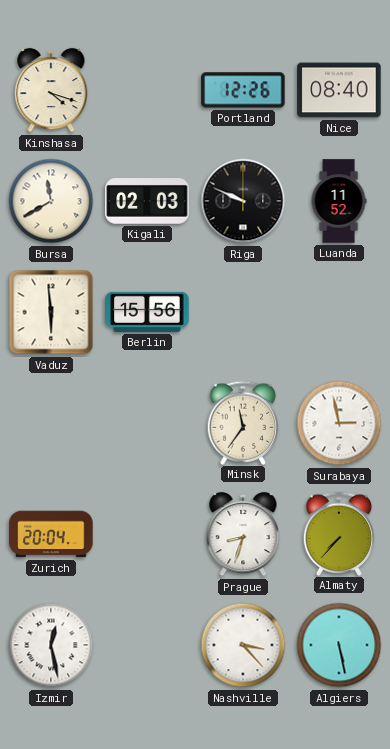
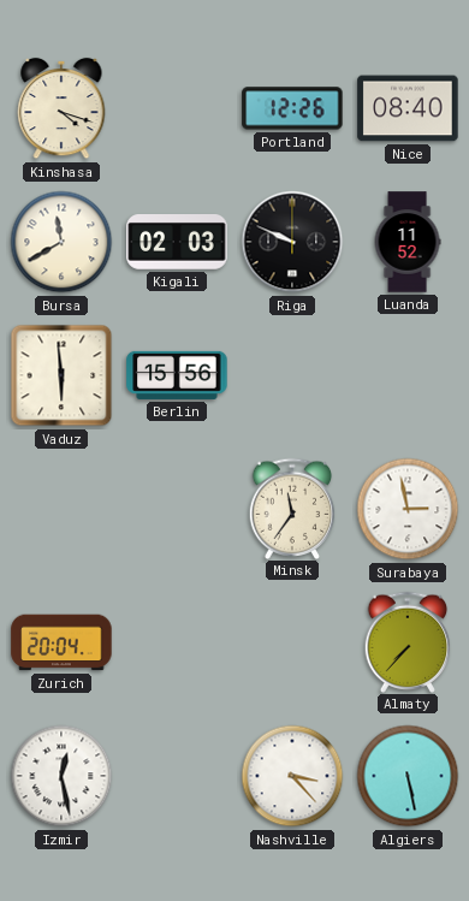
Prague: 8:33 -> none
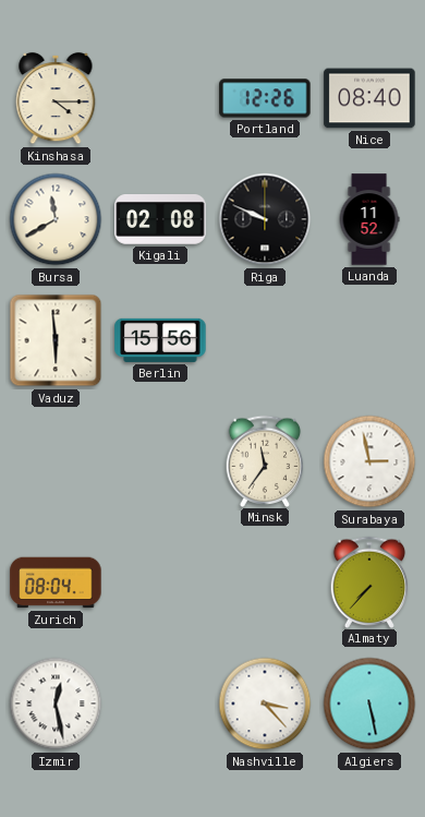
Kinshasa: 4:18 -> 4:15
Kigali: 02:03 -> 02:08
Zurich: 20:04 -> 08:04
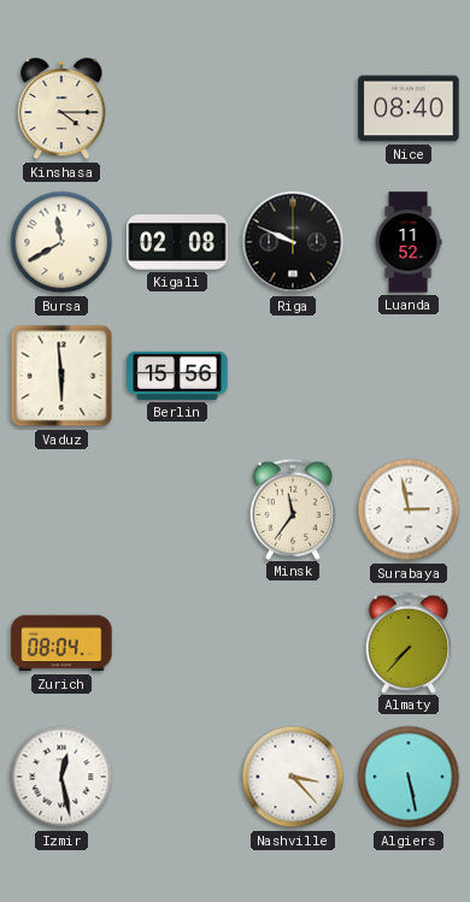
Portland: 12:26 -> none
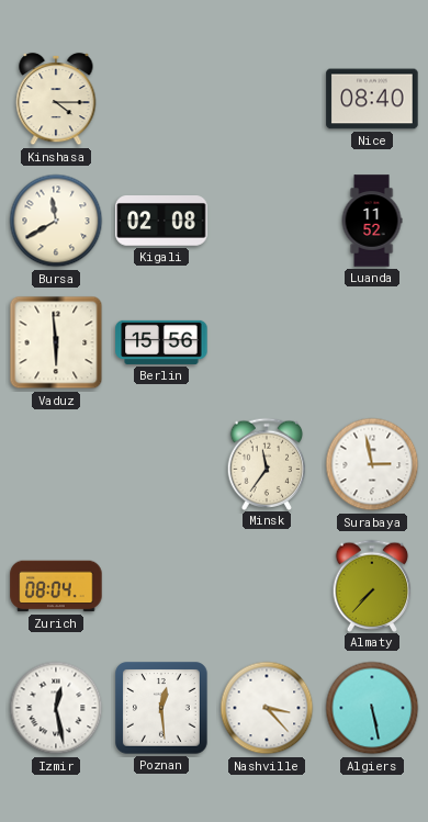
Riga: 9:49 -> none
Poznan: none -> 12:29
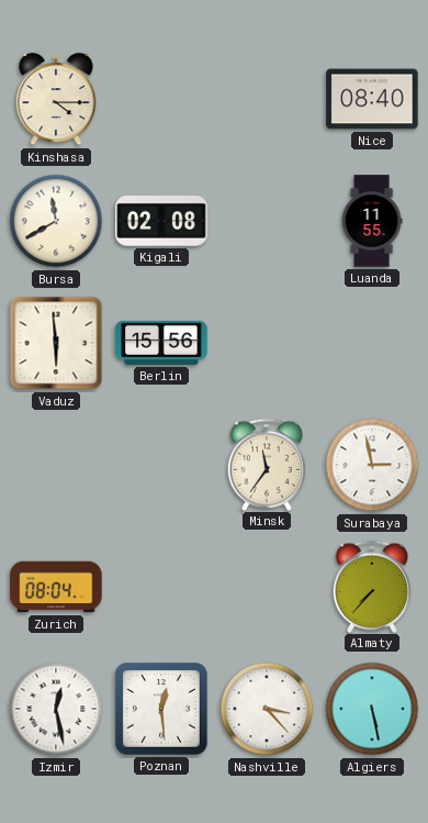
Luanda: 11:52 -> 11:55
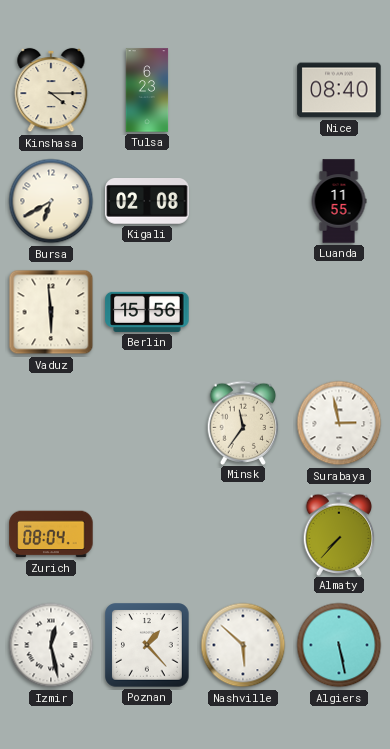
Tulsa: none -> 6:23
Bursa: 11:40 -> 6:40
Poznan: 12:29 -> 1:23
Nashville: 3:23 -> 5:52
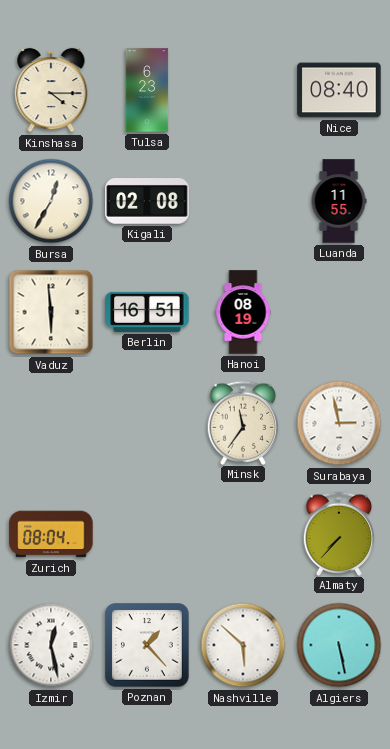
Bursa: 6:40 -> 12:35
Berlin: 15:56 -> 16:51
Hanoi: none -> 08:19
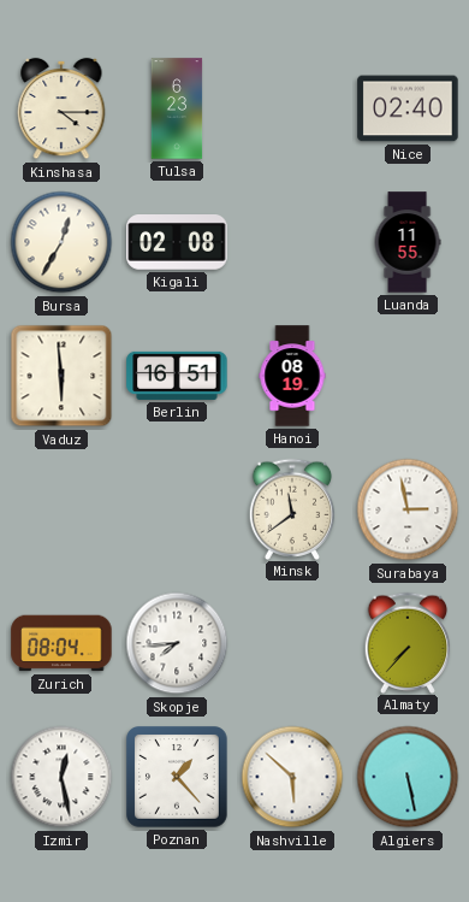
Nice: 08:40 -> 02:40
Minsk: 11:36 -> 11:39
Skopje: none -> 7:44
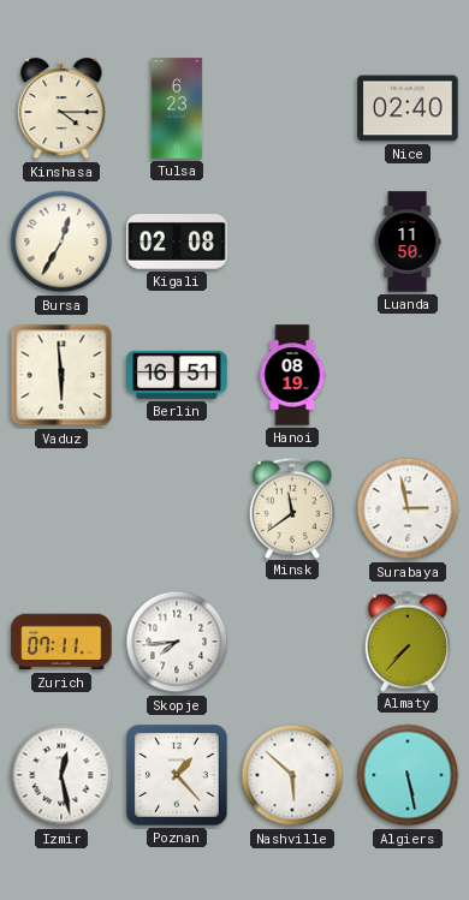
Luanda: 11:55 -> 11:50
Zurich: 08:04 -> 07:11
